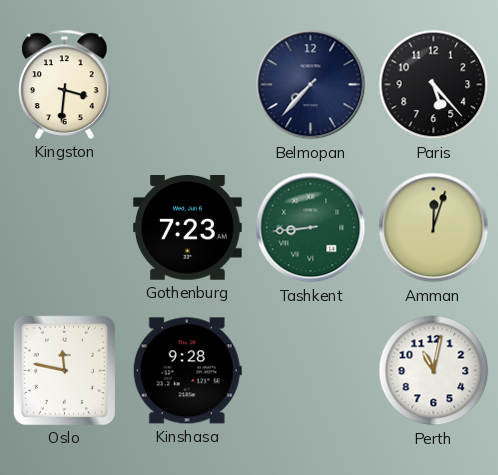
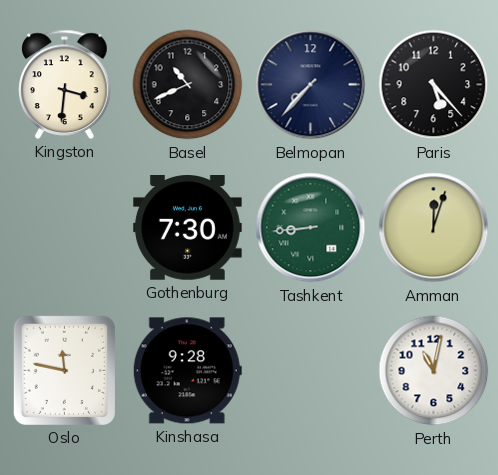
Basel: none -> 10:41
Gothenburg: 7:23 -> 7:30
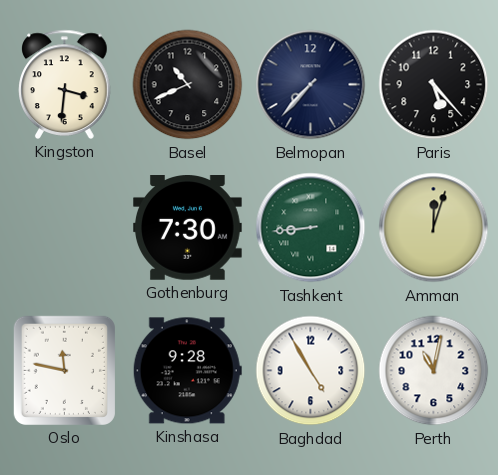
Baghdad: none -> 4:55
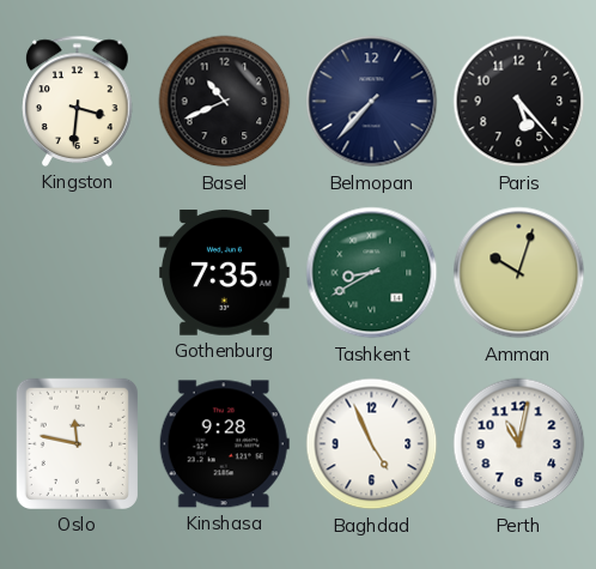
Gothenburg: 7:30 -> 7:35
Tashkent: 8:44 -> 8:40
Amman: 12:03 -> 10:03
Baghdad: 4:55 -> 4:56
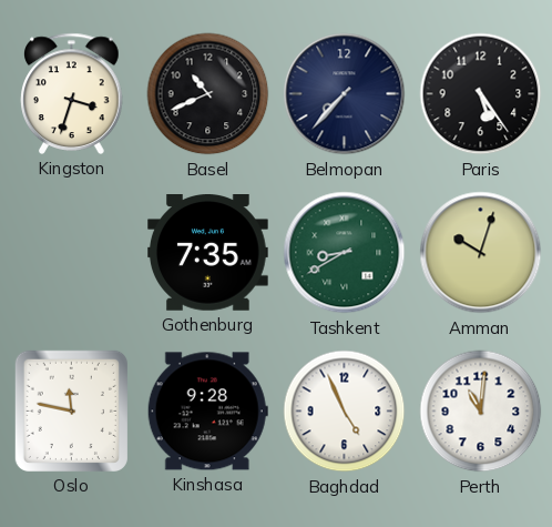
Kingston: 3:31 -> 3:33
Paris: 5:23 -> 5:24
Perth: 11:02 -> 11:01
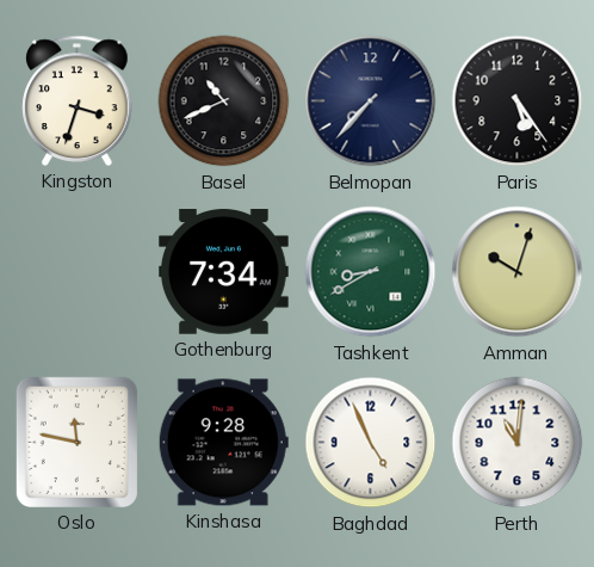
Gothenburg: 7:35 -> 7:34
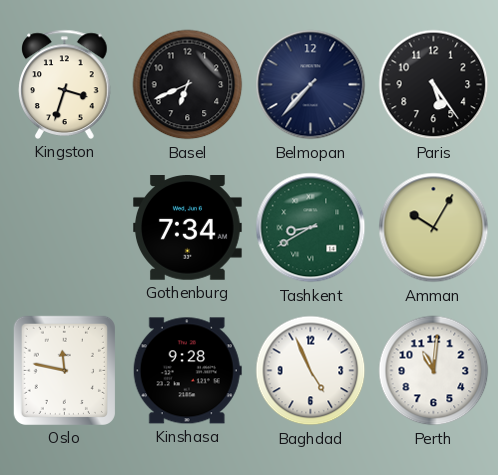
Basel: 10:41 -> 6:41
Amman: 10:03 -> 10:05
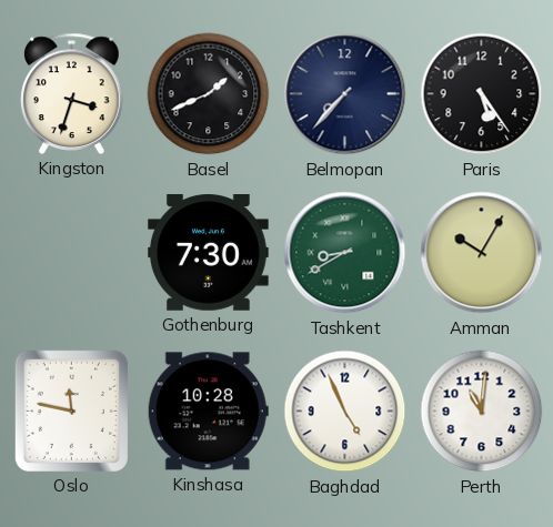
Basel: 6:41 -> 1:41
Gothenburg: 7:34 -> 7:30
Kinshasa: 9:28 -> 10:28
